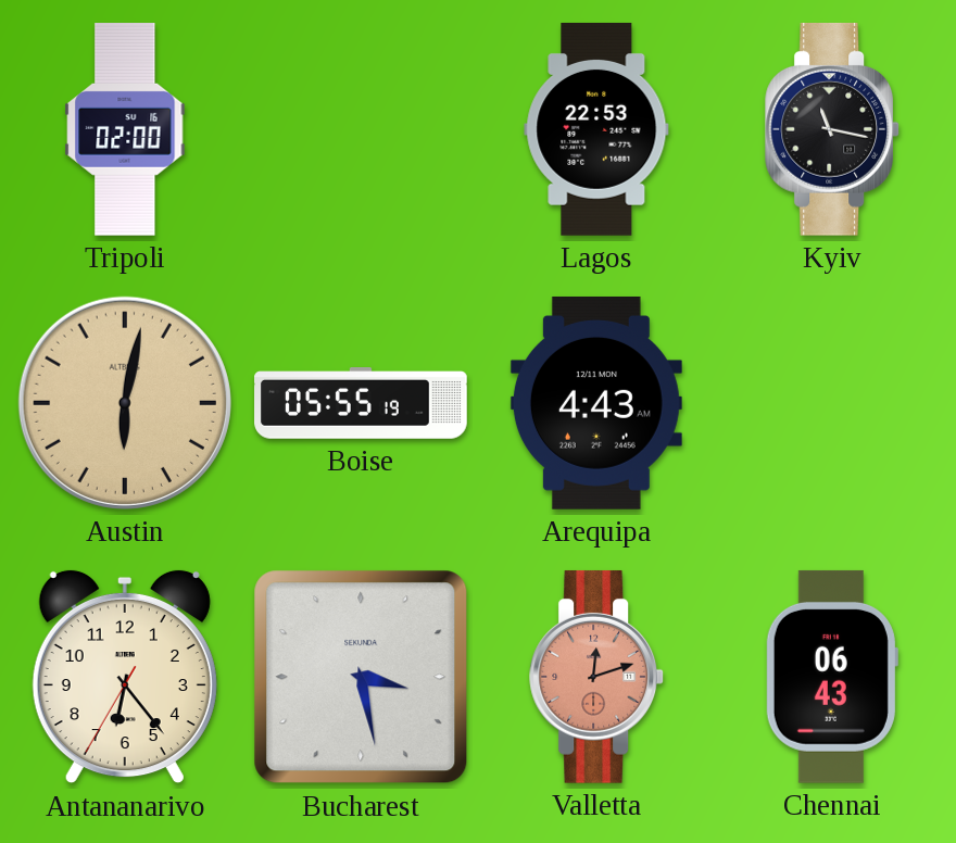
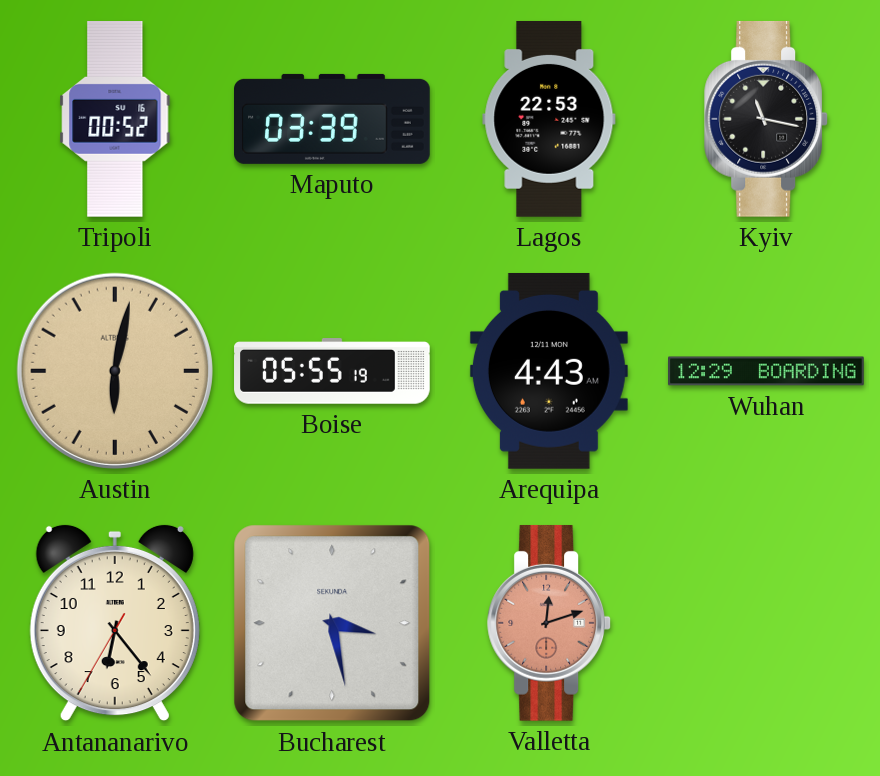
Tripoli: 02:00 -> 00:52
Maputo: none -> 03:39
Wuhan: none -> 12:29
Chennai: 06:43 -> none
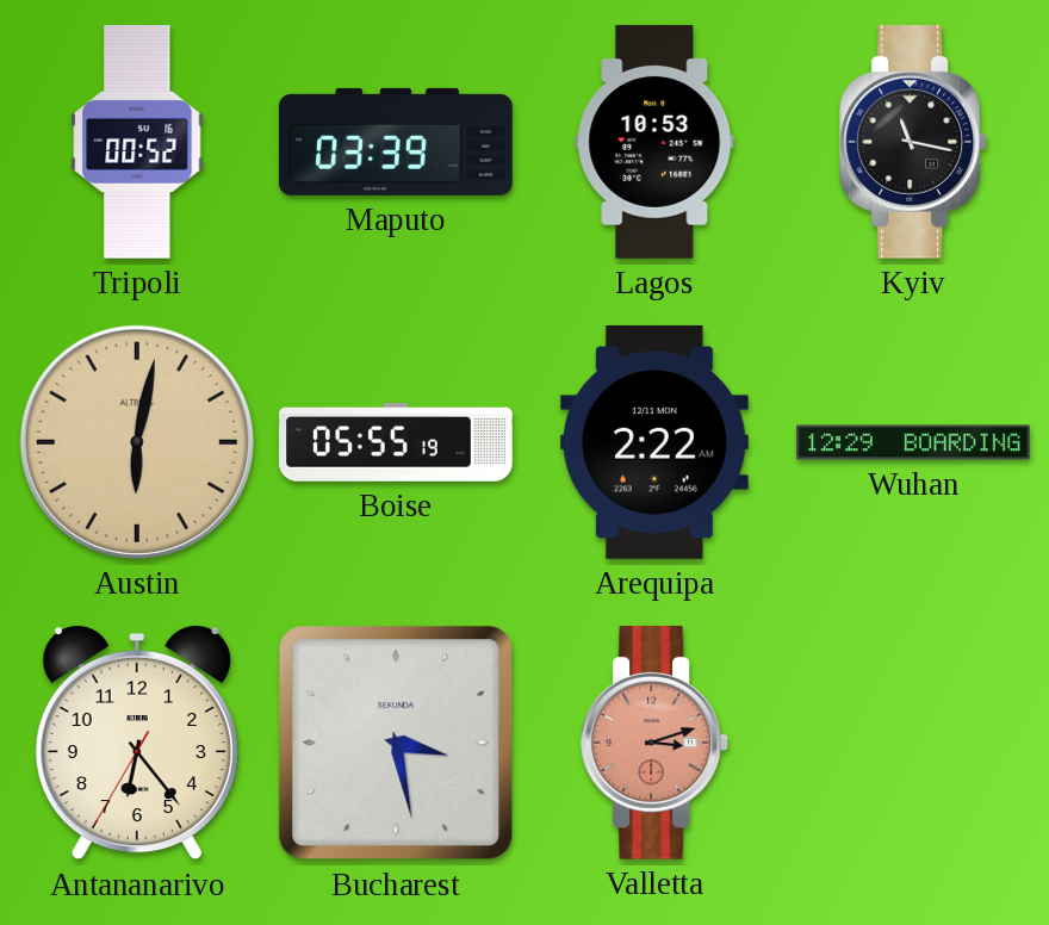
Lagos: 22:53 -> 10:53
Arequipa: 4:43 -> 2:22
Valletta: 12:12 -> 3:12
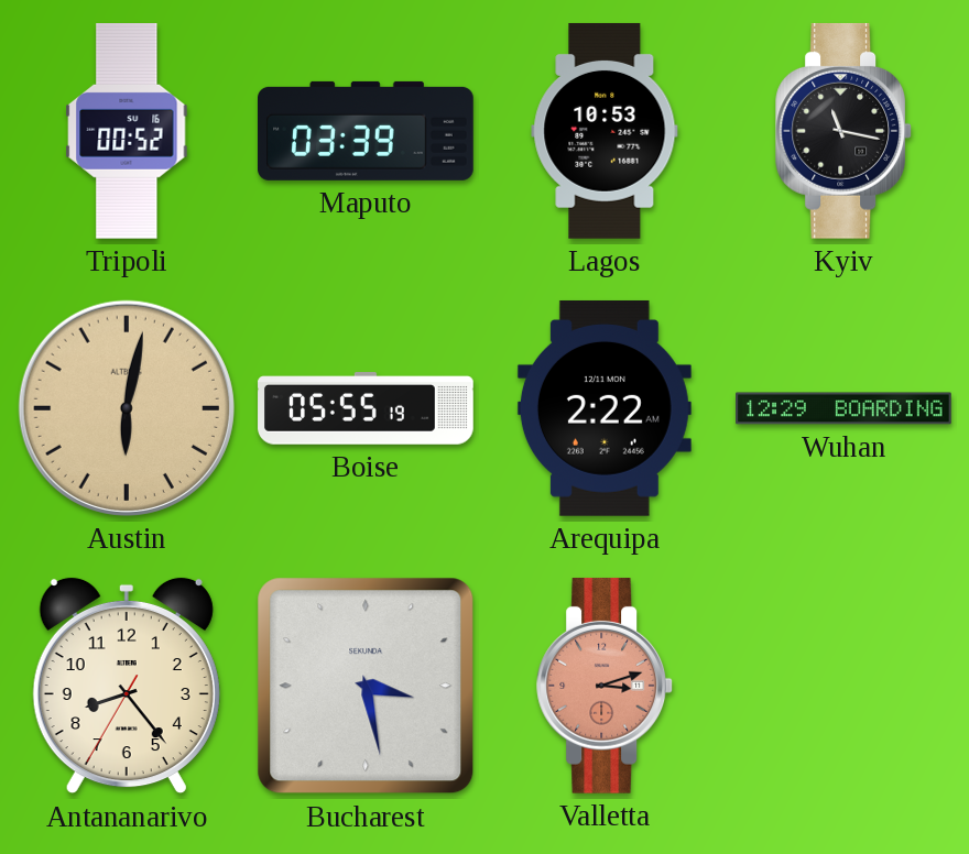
Antananarivo: 6:23 -> 8:23
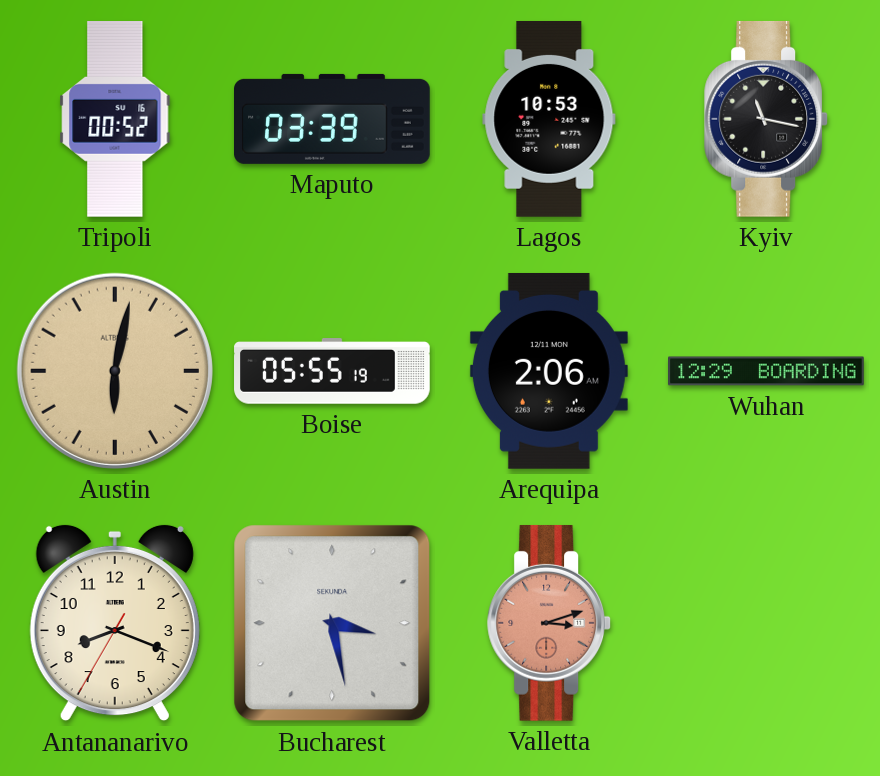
Arequipa: 2:22 -> 2:06
Antananarivo: 8:23 -> 8:18
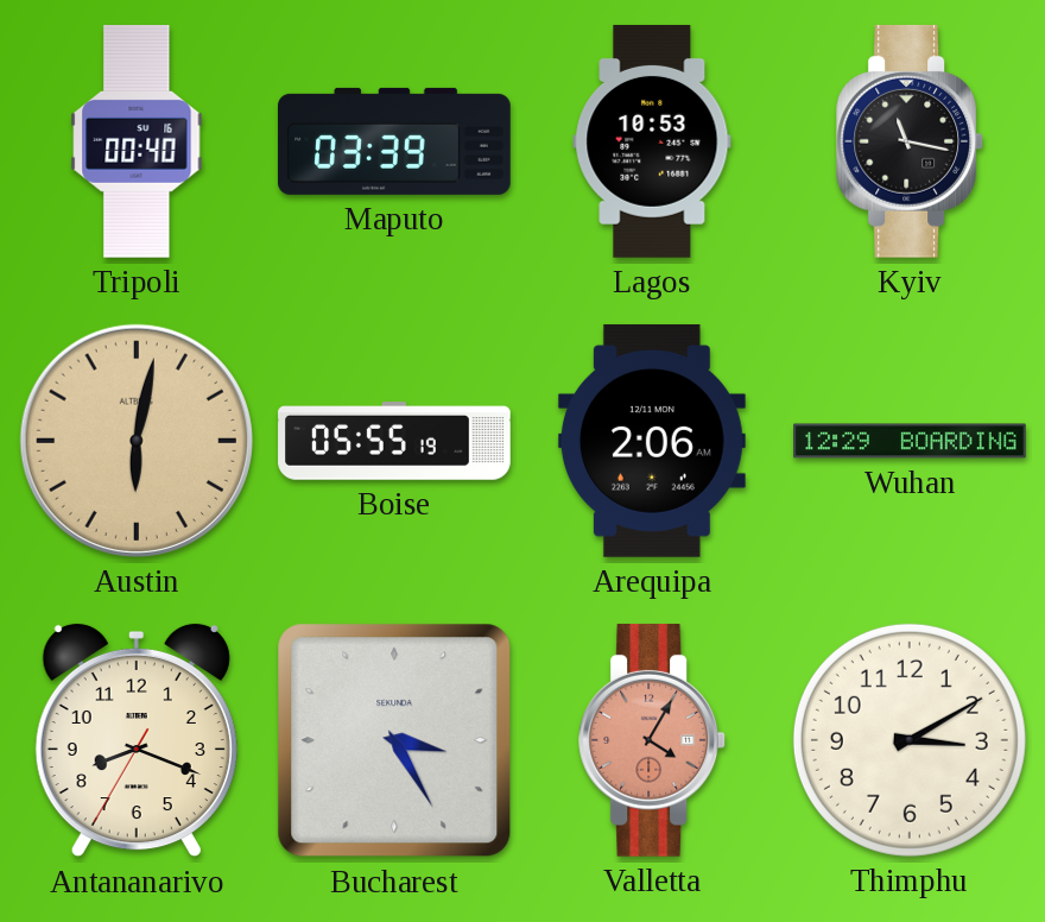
Tripoli: 00:52 -> 00:40
Bucharest: 3:28 -> 3:25
Valletta: 3:12 -> 4:05
Thimphu: none -> 3:10
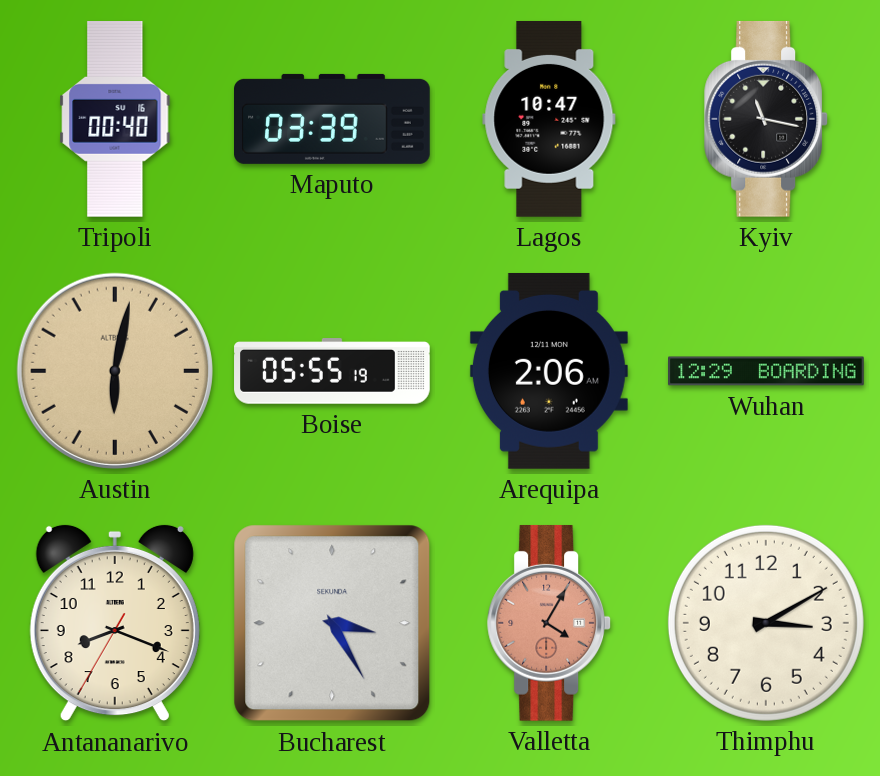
Lagos: 10:53 -> 10:47
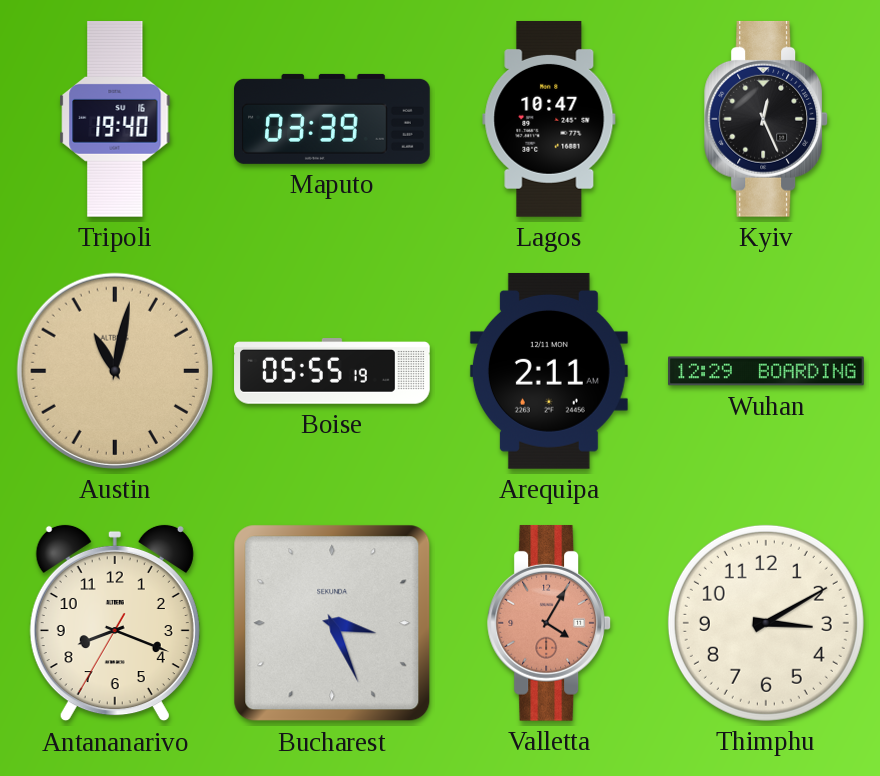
Tripoli: 00:40 -> 19:40
Kyiv: 11:17 -> 12:26
Austin: 6:02 -> 11:02
Arequipa: 2:06 -> 2:11
Bucharest: 3:25 -> 3:26
